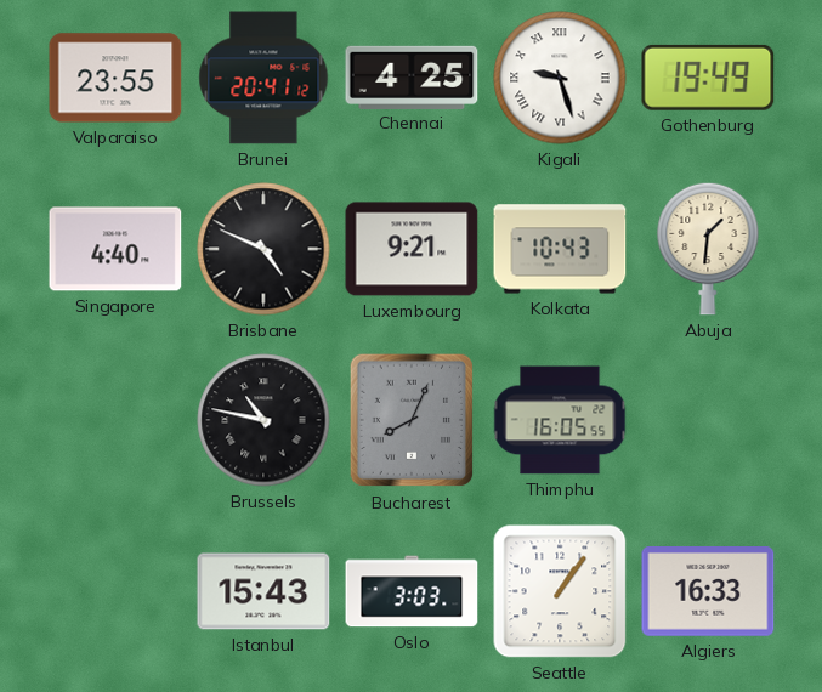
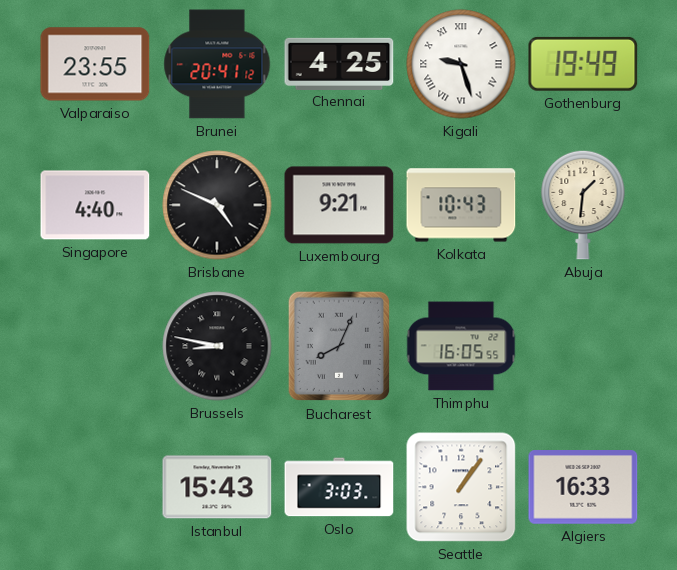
Brussels: 10:47 -> 8:47
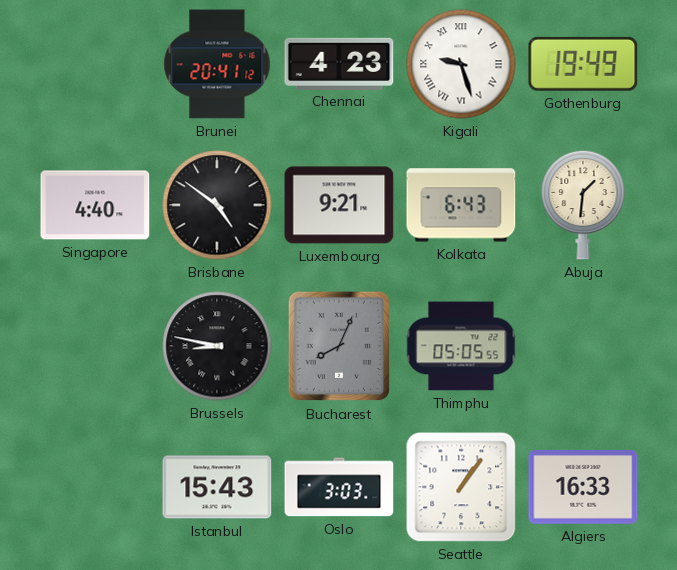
Valparaiso: 23:55 -> none
Chennai: 4:25 -> 4:23
Brisbane: 4:49 -> 4:51
Kolkata: 10:43 -> 6:43
Thimphu: 16:05 -> 05:05
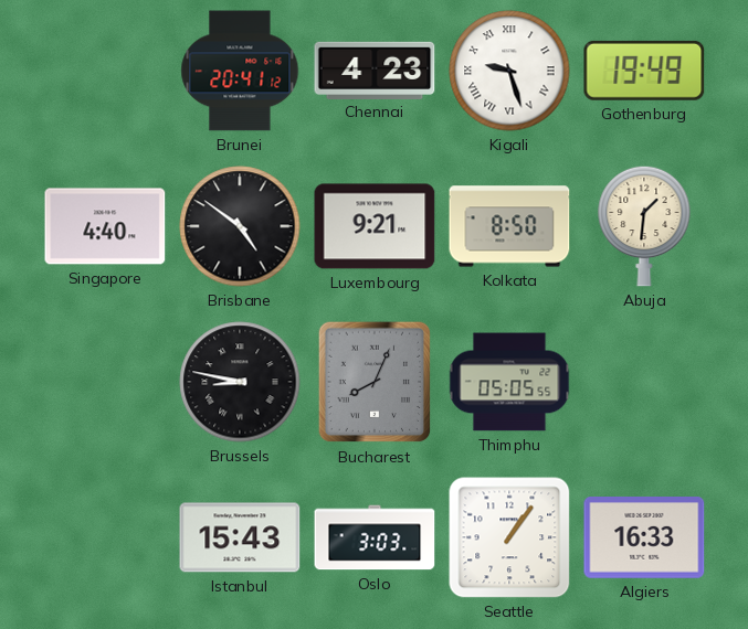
Kolkata: 6:43 -> 8:50
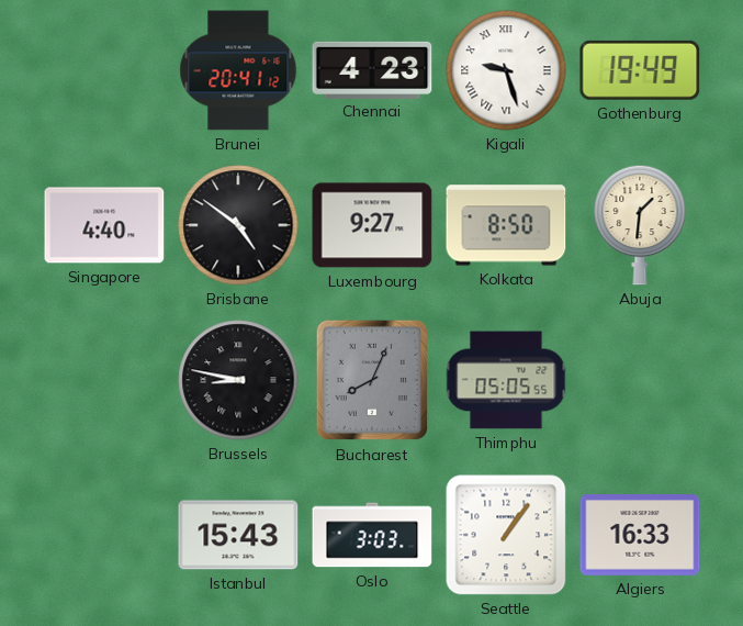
Luxembourg: 9:21 -> 9:27
